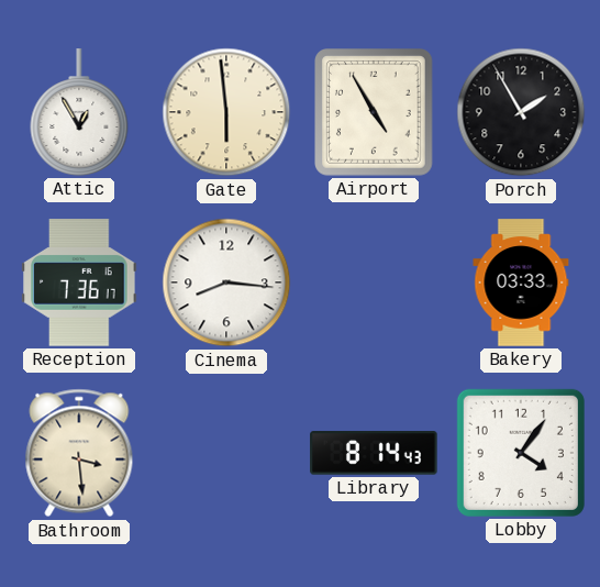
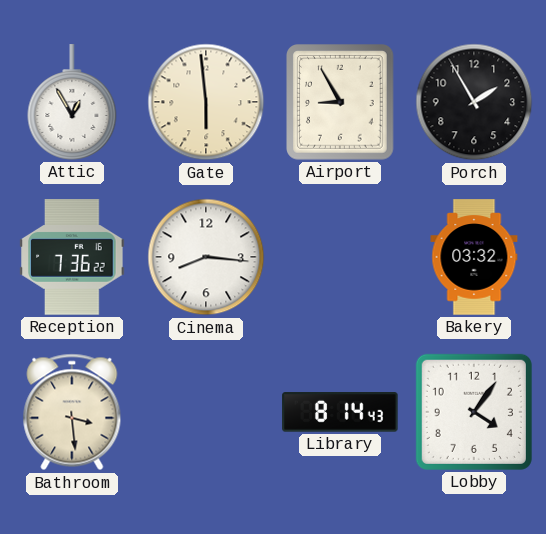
Airport: 4:55 -> 8:55
Reception: 7:36:17 -> 7:36:22
Bakery: 03:33 -> 03:32
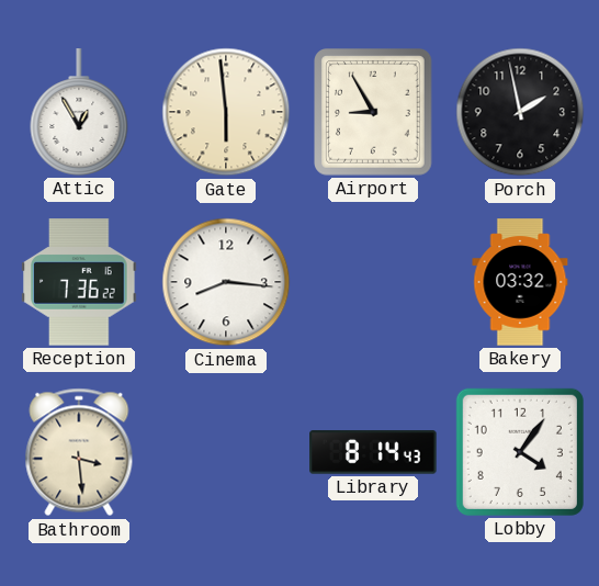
Porch: 1:55 -> 1:58
